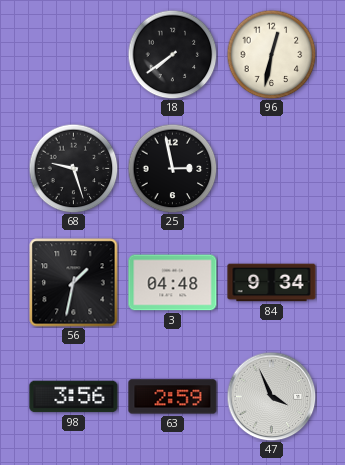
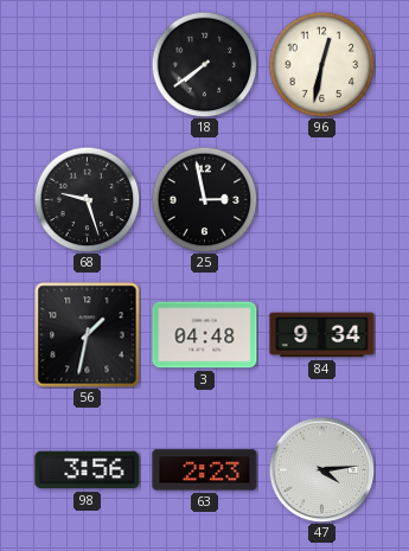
63: 2:59 -> 2:23
47: 3:56 -> 4:14
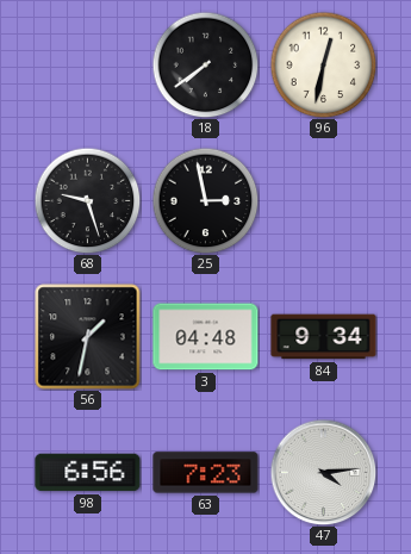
98: 3:56 -> 6:56
63: 2:23 -> 7:23
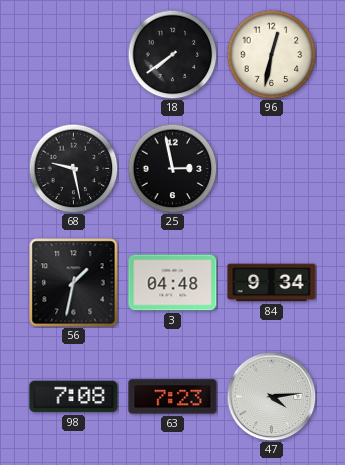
68: 9:27 -> 9:28
98: 6:56 -> 7:08
